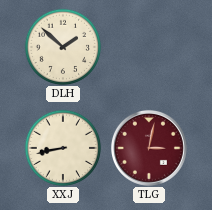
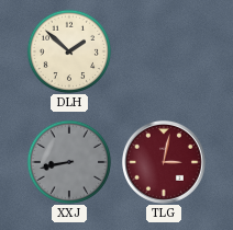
XXJ dial: cream -> grey
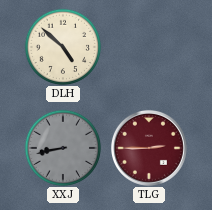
DLH: 1:52 -> 4:52
TLG: 3:02 -> 2:45
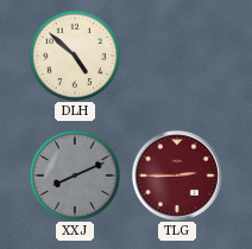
XXJ: 8:43 -> 8:11
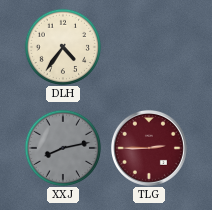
DLH: 4:52 -> 4:36
XXJ: 8:11 -> 8:13
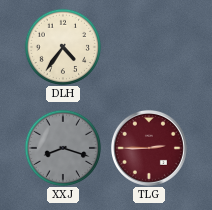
XXJ: 8:13 -> 8:18
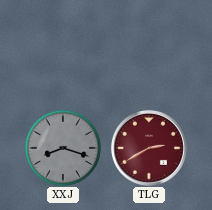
DLH: 4:36 -> none
TLG: 2:45 -> 2:40
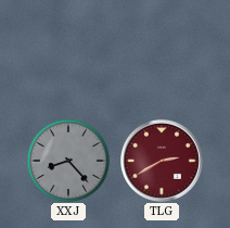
XXJ: 8:18 -> 8:23
